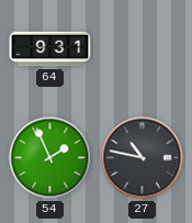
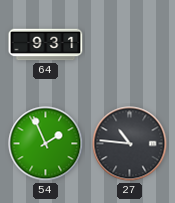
27: 10:47 -> 10:46
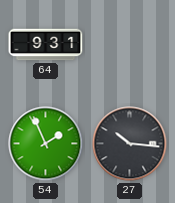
27: 10:46 -> 10:16
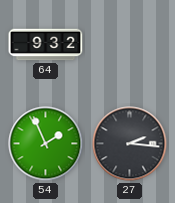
64: 9:31 -> 9:32
27: 10:16 -> 2:16
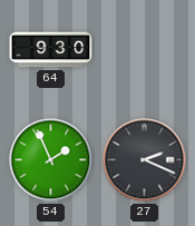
64: 9:32 -> 9:30
27: 2:16 -> 2:19
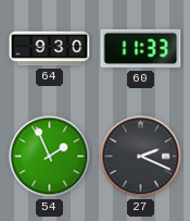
60: none -> 11:33
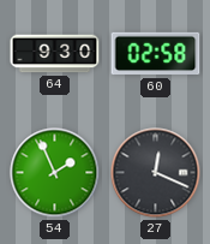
60: 11:33 -> 02:58
27: 2:19 -> 12:19
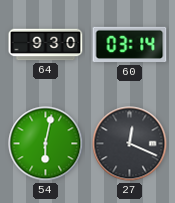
60: 02:58 -> 03:14
54: 1:56 -> 6:02
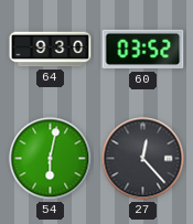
60: 03:14 -> 03:52
27: 12:19 -> 12:23
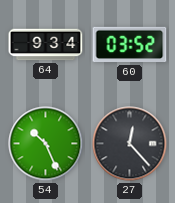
64: 9:30 -> 9:34
54: 6:02 -> 10:26
